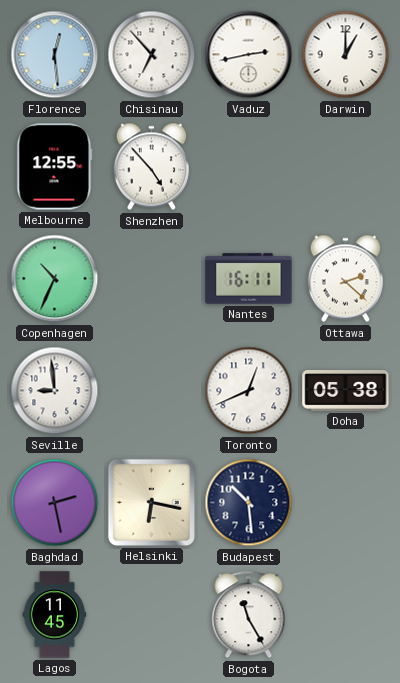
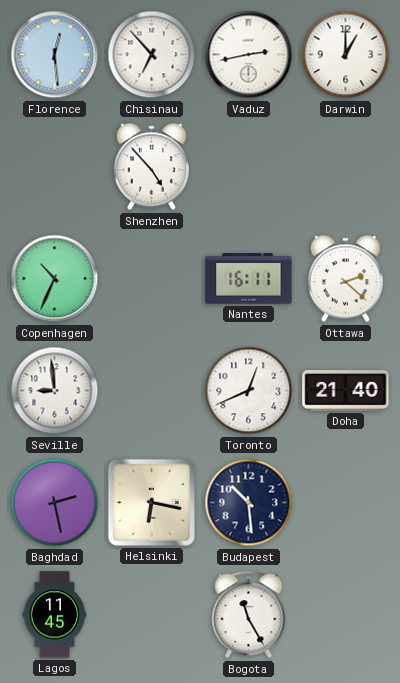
Melbourne: 12:55 -> none
Doha: 05:38 -> 21:40
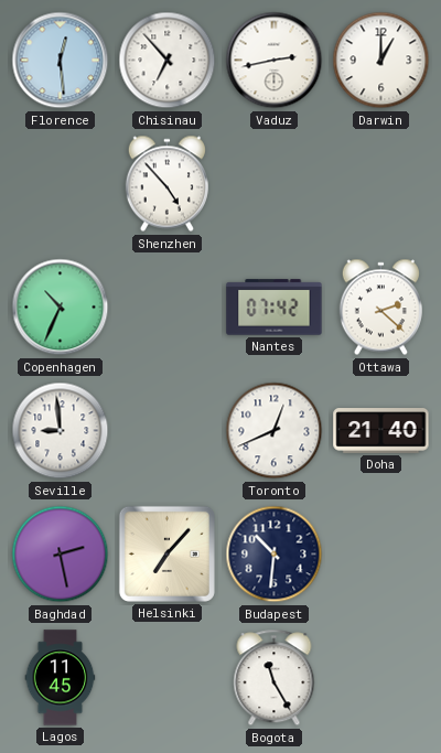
Nantes: 16:11 -> 07:42
Helsinki: 6:17 -> 7:07
Budapest: 10:29 -> 10:31
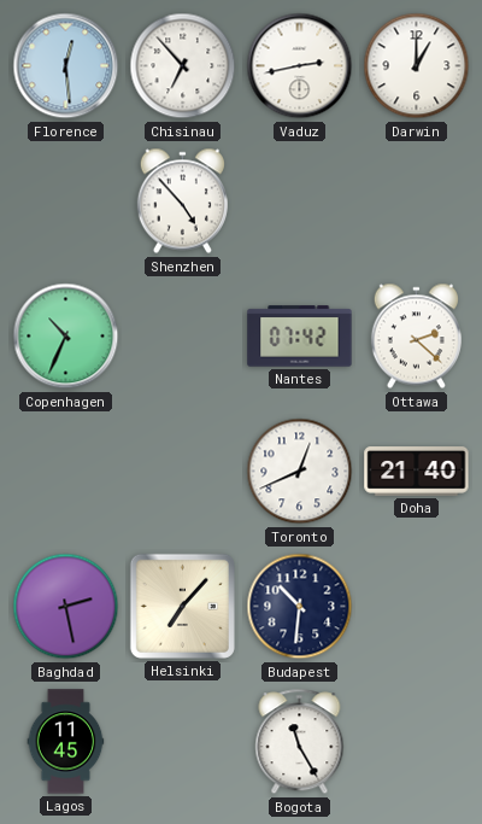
Seville: 8:59 -> none
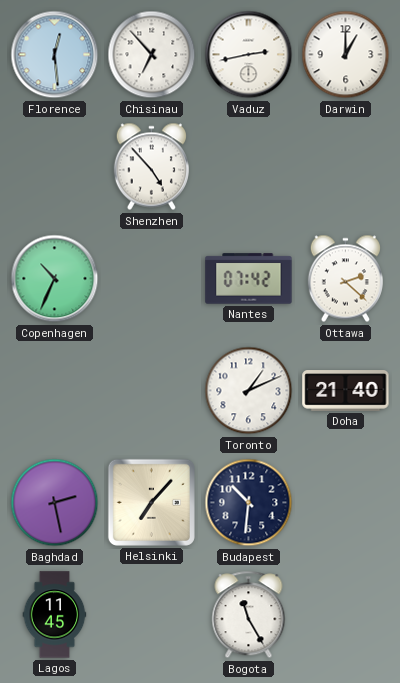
Toronto: 12:41 -> 1:11
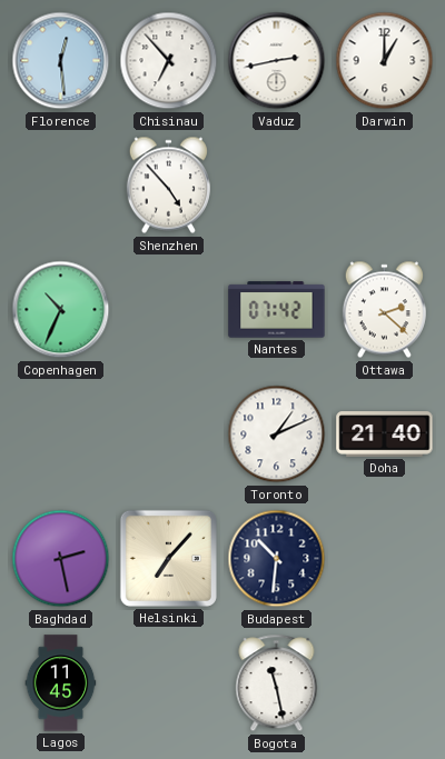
Bogota: 11:25 -> 11:28
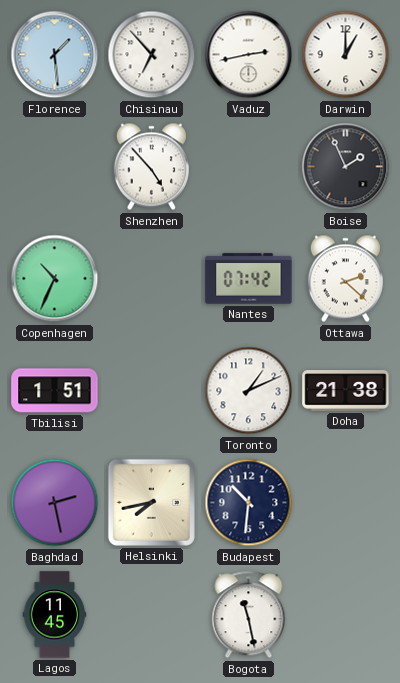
Florence: 12:29 -> 1:29
Boise: none -> 1:56
Tbilisi: none -> 1:51
Doha: 21:40 -> 21:38
Helsinki: 7:07 -> 7:43
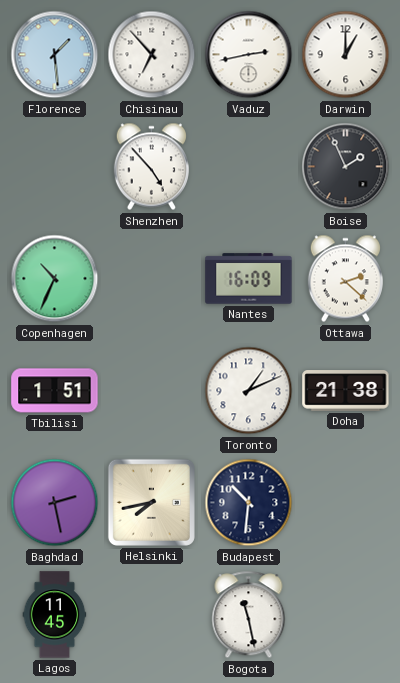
Nantes: 07:42 -> 16:09
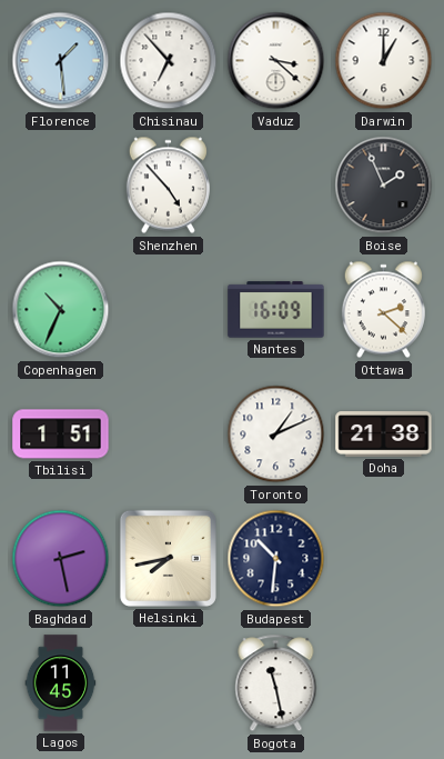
Vaduz: 2:43 -> 3:22
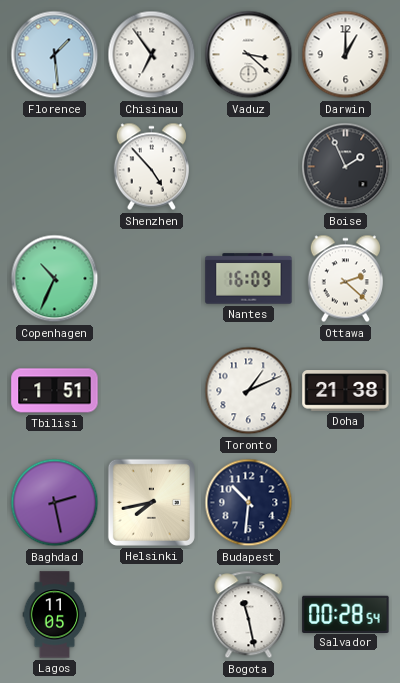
Chisinau: 6:53 -> 6:54
Lagos: 11:45 -> 11:05
Salvador: none -> 00:28
